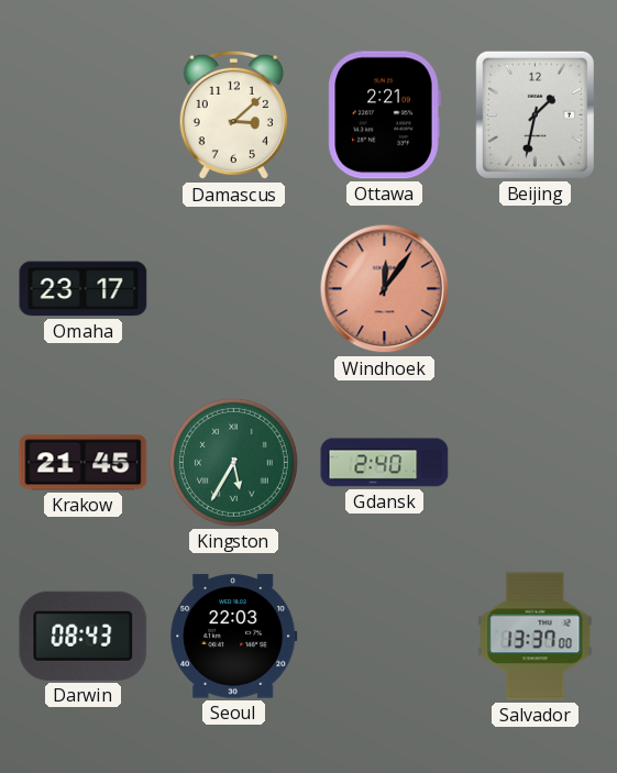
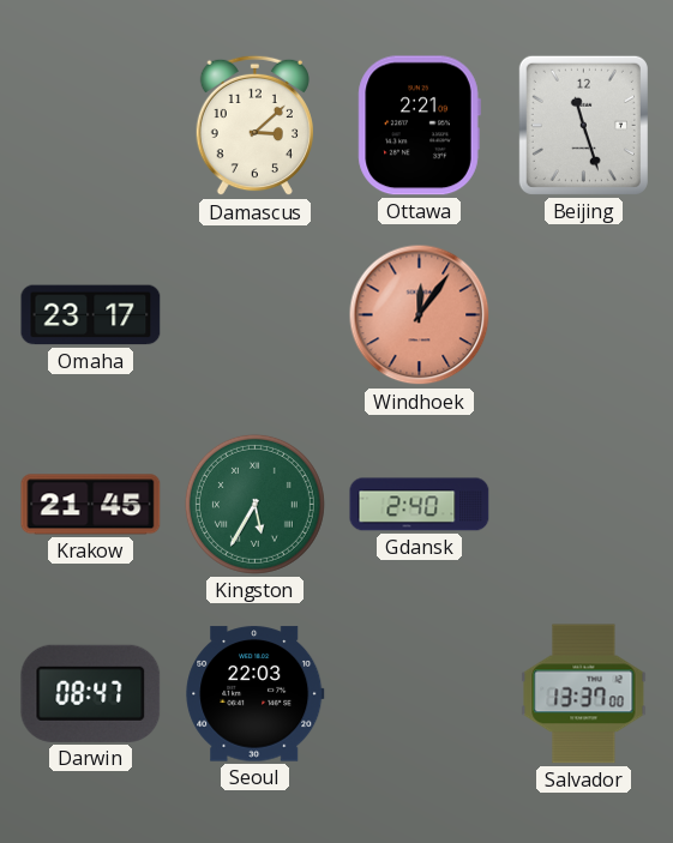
Beijing: 1:32 -> 11:27
Darwin: 08:43 -> 08:47
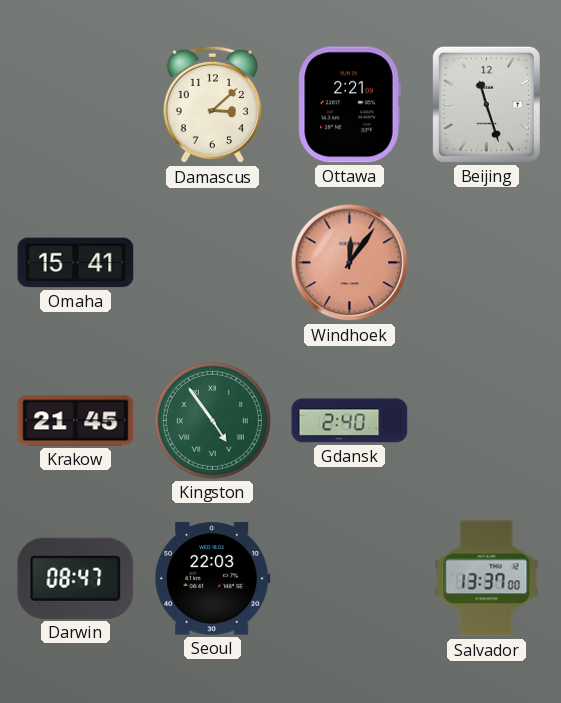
Omaha: 23:17 -> 15:41
Kingston: 5:35 -> 4:54
